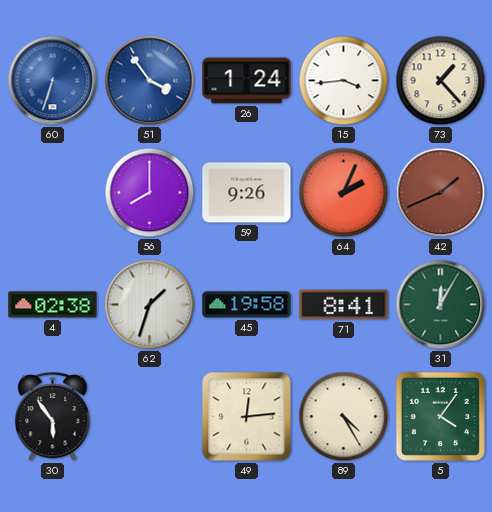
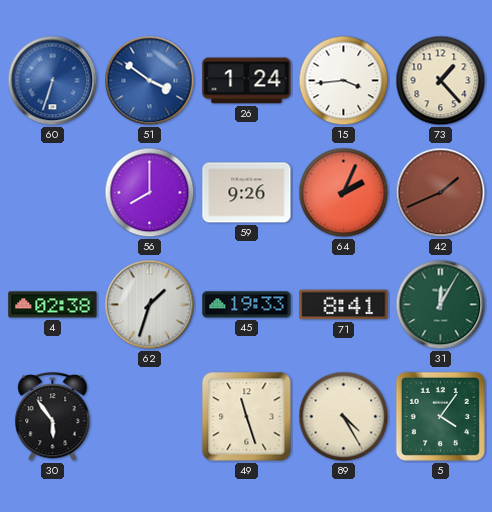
51: 3:54 -> 3:51
45: 19:58 -> 19:33
49: 12:14 -> 11:27
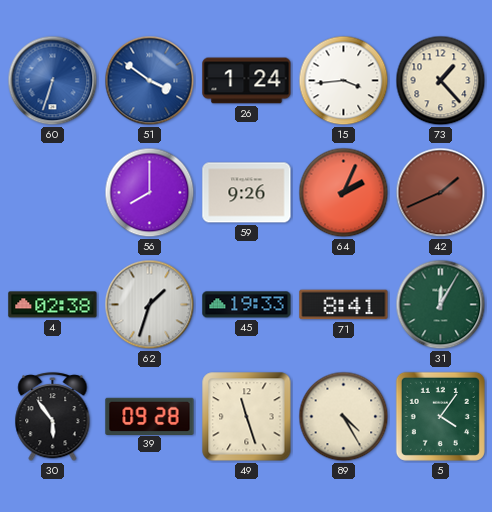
39: none -> 09:28
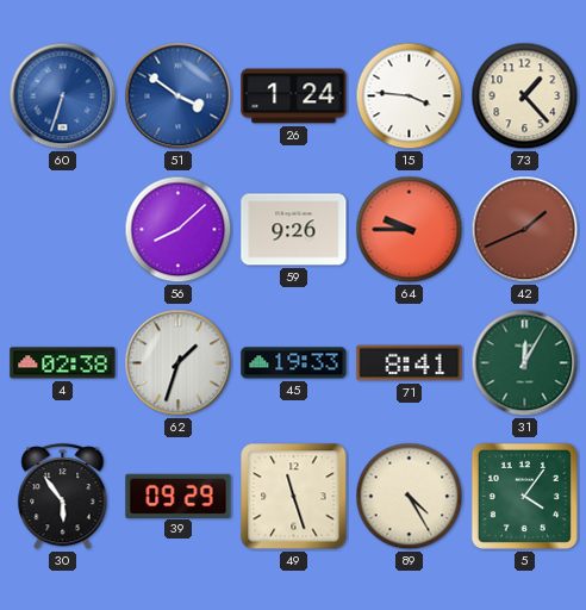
15: 3:44 -> 3:46
56: 8:00 -> 8:08
64: 2:04 -> 9:45
39: 09:28 -> 09:29
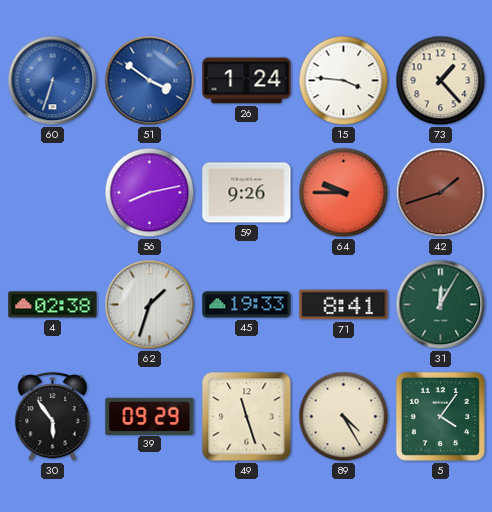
56: 8:08 -> 8:13
42: 1:41 -> 1:42
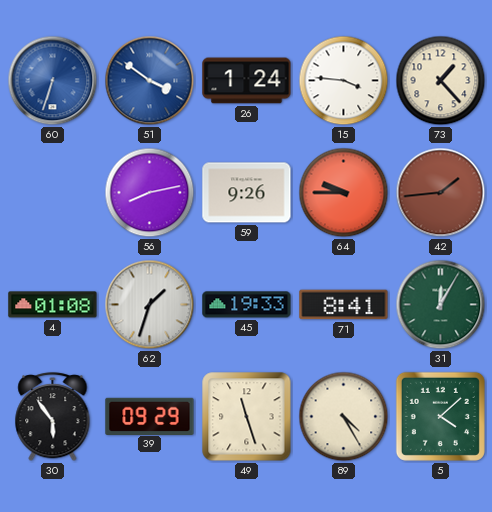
42: 1:42 -> 1:44
4: 02:38 -> 01:08
5: 4:06 -> 4:08
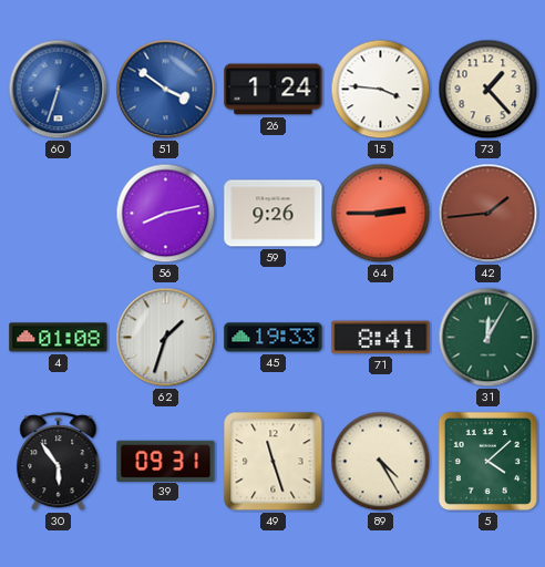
64: 9:45 -> 2:45
39: 09:29 -> 09:31
